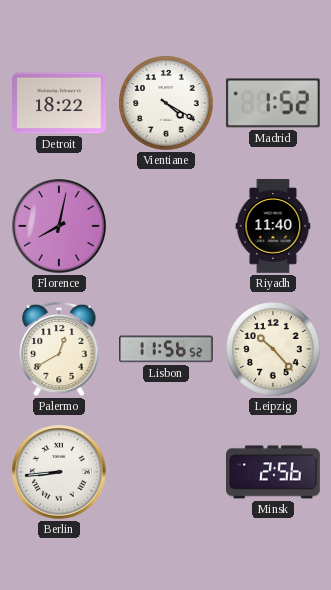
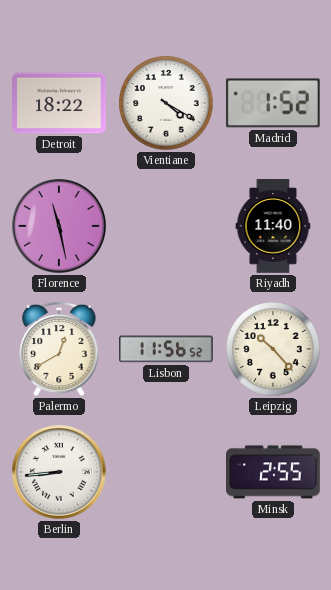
Florence: 8:02 -> 11:28
Minsk: 2:56 -> 2:55
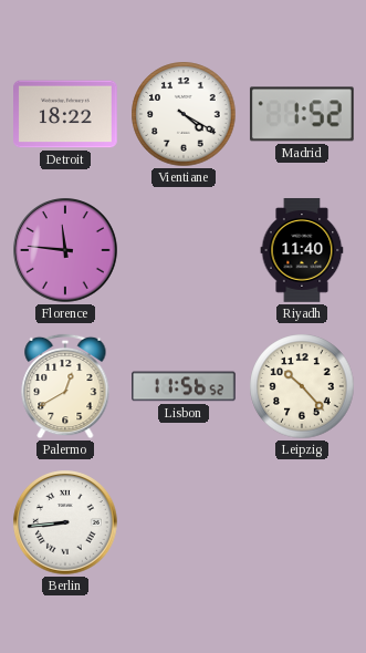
Florence: 11:28 -> 11:46
Minsk: 2:55 -> none
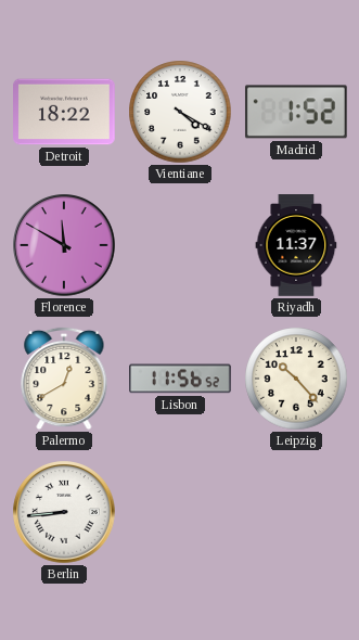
Florence: 11:46 -> 11:50
Riyadh: 11:40 -> 11:37
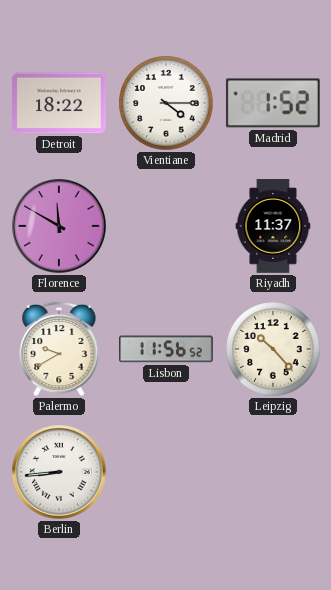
Vientiane: 4:20 -> 4:15
Palermo: 12:40 -> 9:40
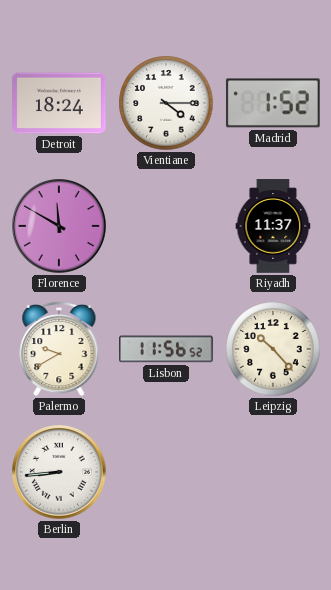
Detroit: 18:22 -> 18:24
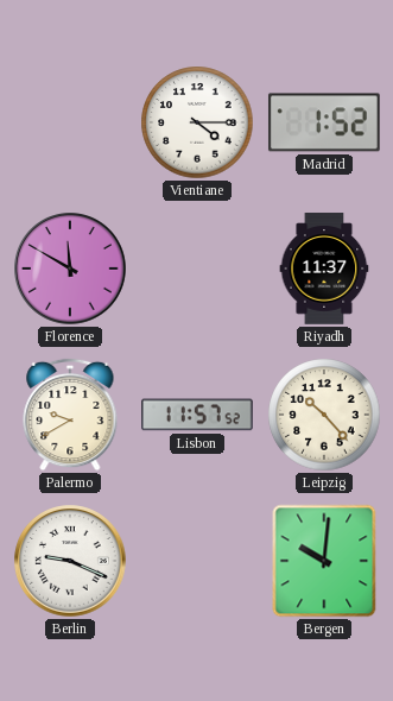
Detroit: 18:24 -> none
Lisbon: 11:56 -> 11:57
Berlin: 8:44 -> 9:19
Bergen: none -> 10:01
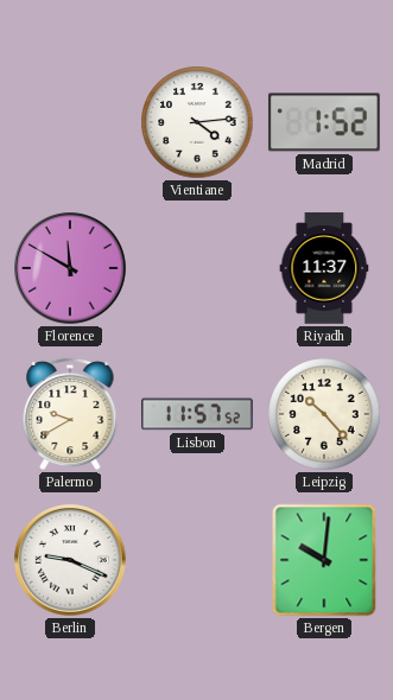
Vientiane: 4:15 -> 4:14
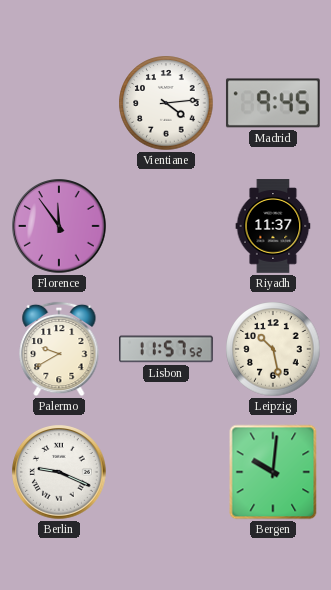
Madrid: 1:52 -> 9:45
Florence: 11:50 -> 11:54
Leipzig: 10:23 -> 10:28
